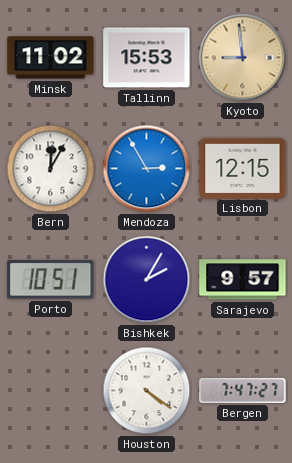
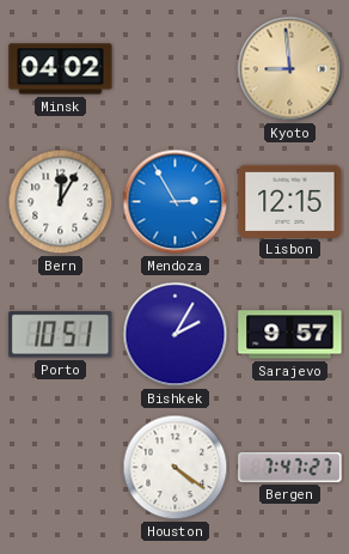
Minsk: 11:02 -> 04:02
Tallinn: 15:53 -> none
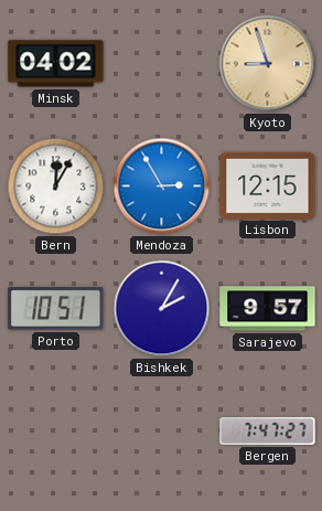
Kyoto: 8:59 -> 8:57
Houston: 4:21 -> none
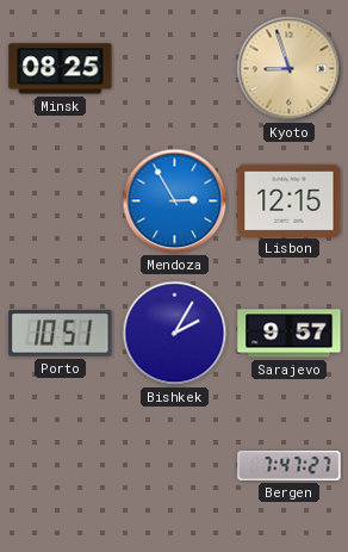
Minsk: 04:02 -> 08:25
Bern: 12:05 -> none
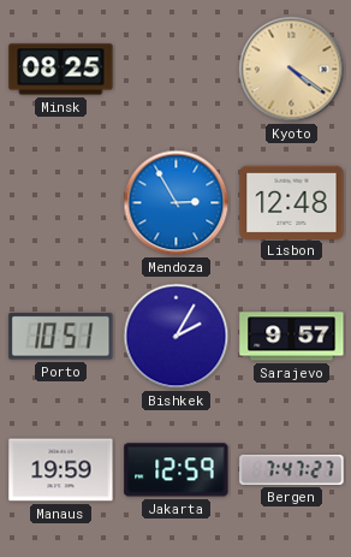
Kyoto: 8:57 -> 4:21
Lisbon: 12:15 -> 12:48
Manaus: none -> 19:59
Jakarta: none -> 12:59
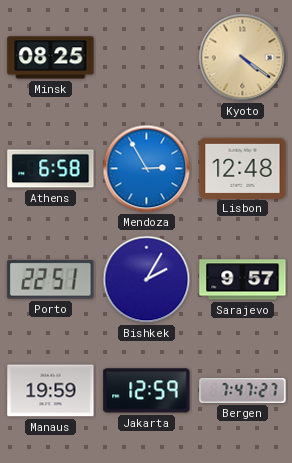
Athens: none -> 6:58
Porto: 10:51 -> 22:51
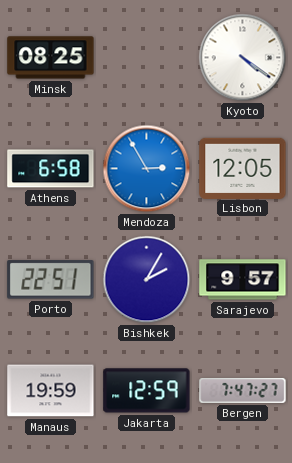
Kyoto dial: champagne -> white
Lisbon: 12:48 -> 12:05
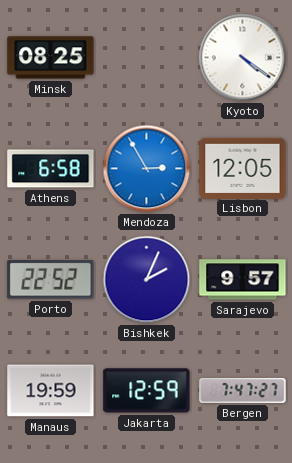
Porto: 22:51 -> 22:52
Bishkek: 2:05 -> 2:04
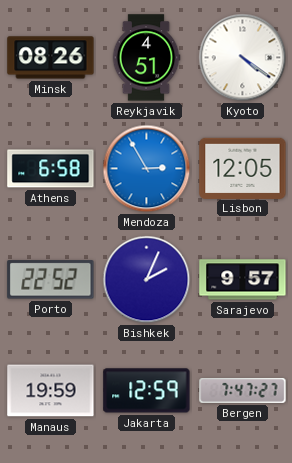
Minsk: 08:25 -> 08:26
Reykjavik: none -> 4:51
